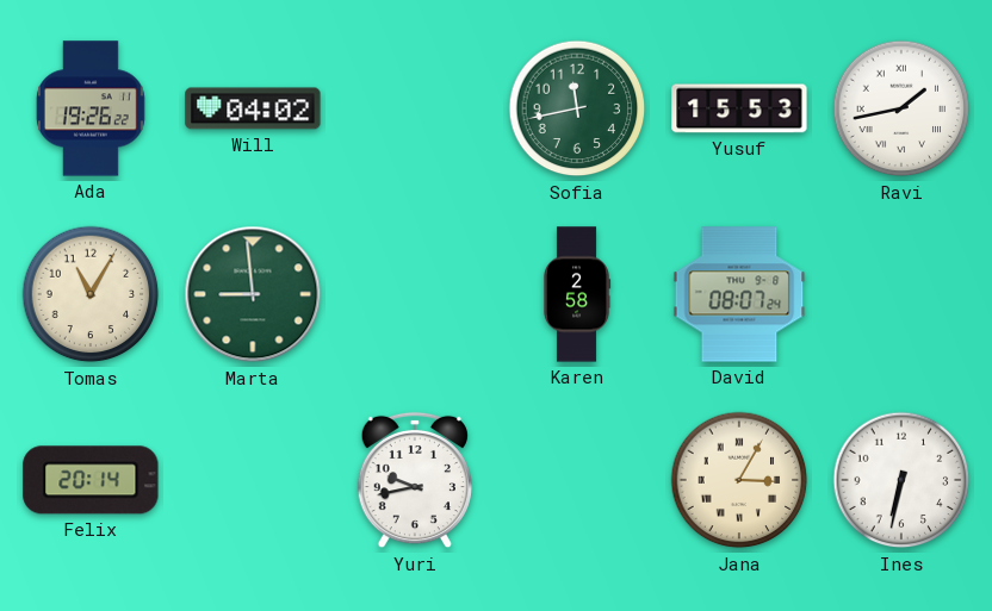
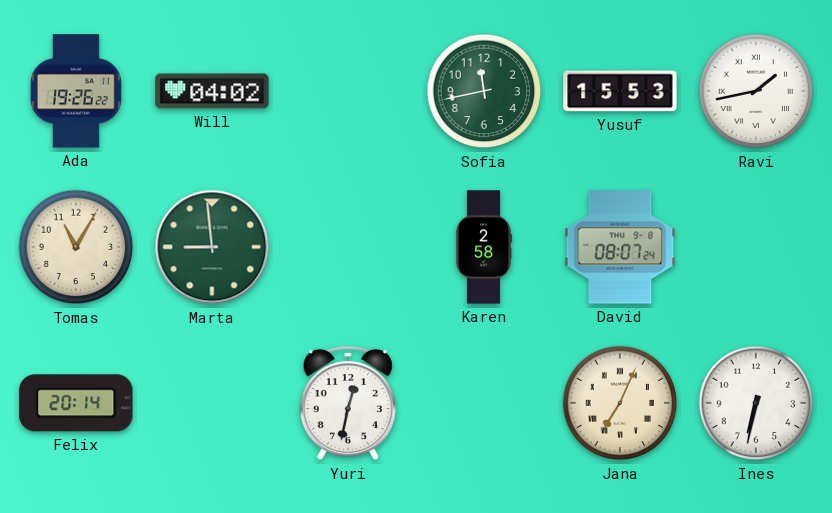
Yuri: 9:43 -> 12:32
Jana: 3:05 -> 7:04
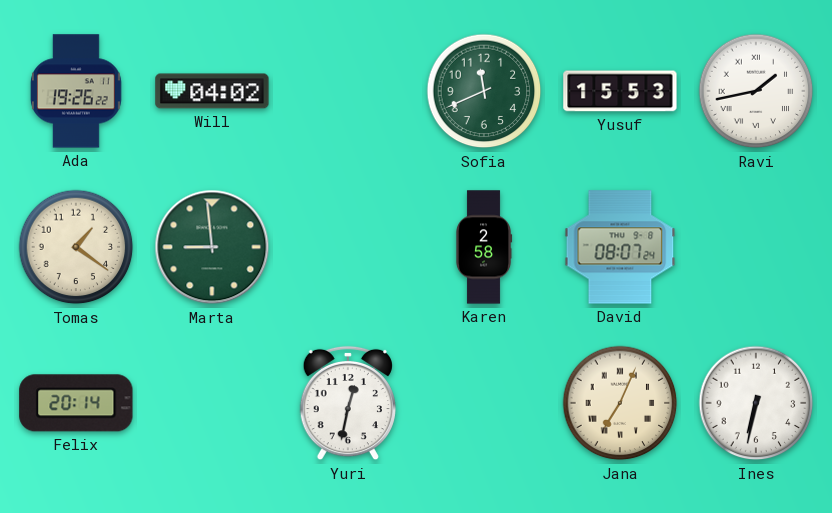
Sofia: 11:43 -> 11:41
Tomas: 11:05 -> 1:21
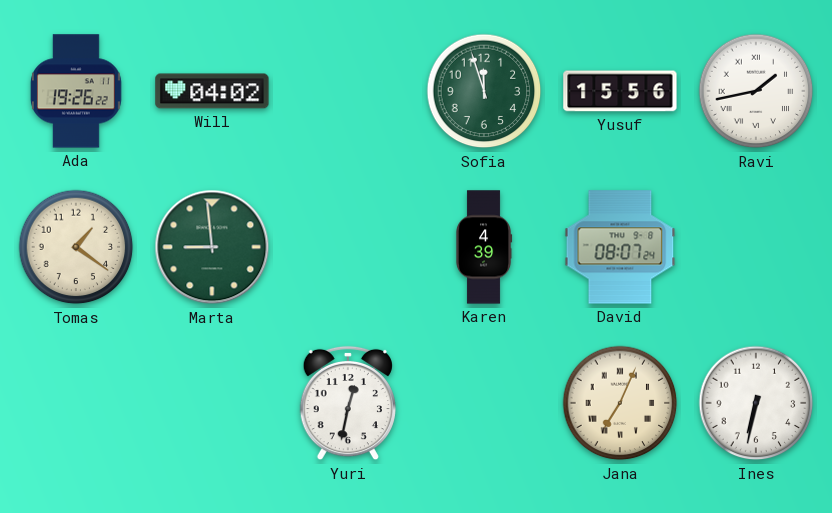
Sofia: 11:41 -> 11:57
Yusuf: 15:53 -> 15:56
Karen: 2:58 -> 4:39
Felix: 20:14 -> none
